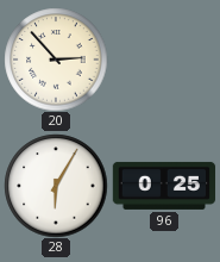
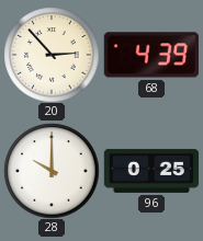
68: none -> 4:39
28: 6:05 -> 10:00
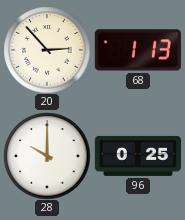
68: 4:39 -> 1:13
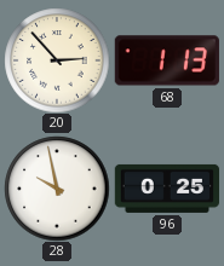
28: 10:00 -> 9:58
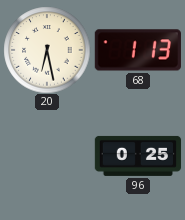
20: 2:53 -> 6:28
28: 9:58 -> none
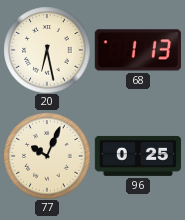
77: none -> 10:04
